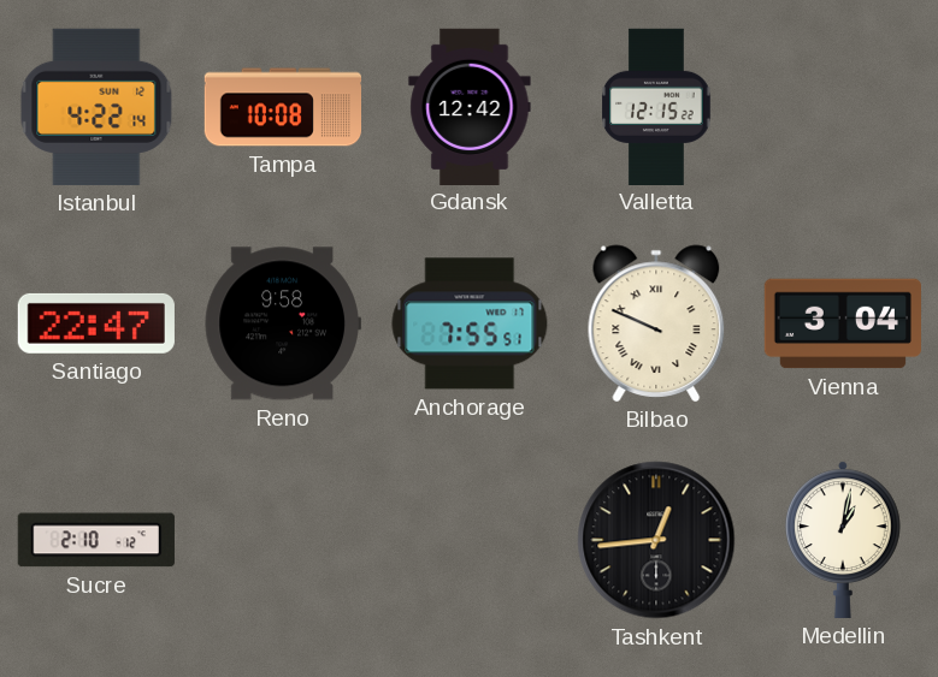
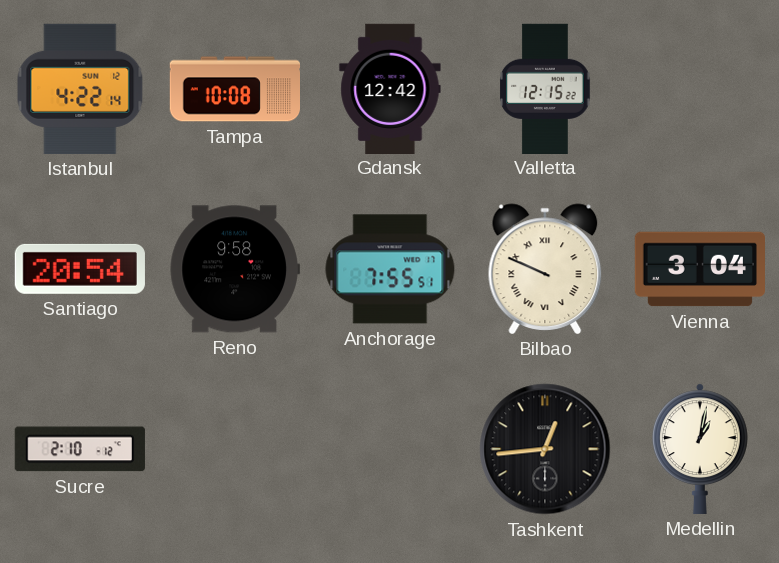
Santiago: 22:47 -> 20:54
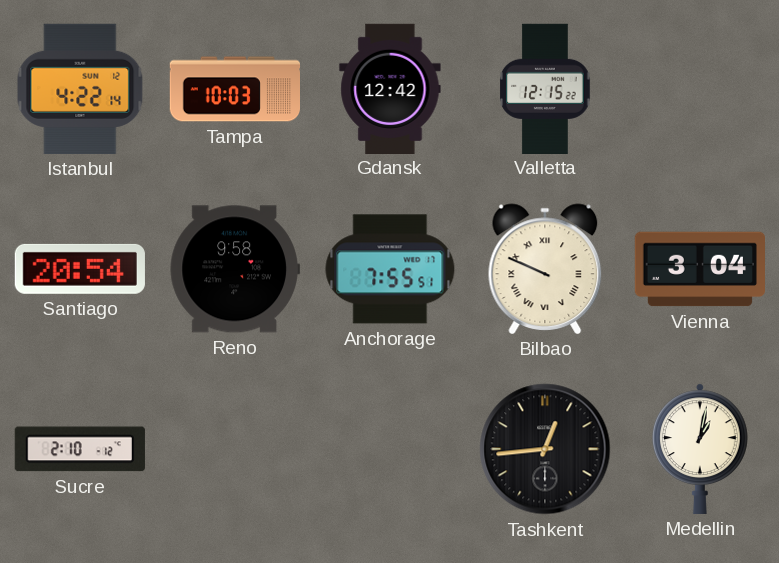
Tampa: 10:08 -> 10:03
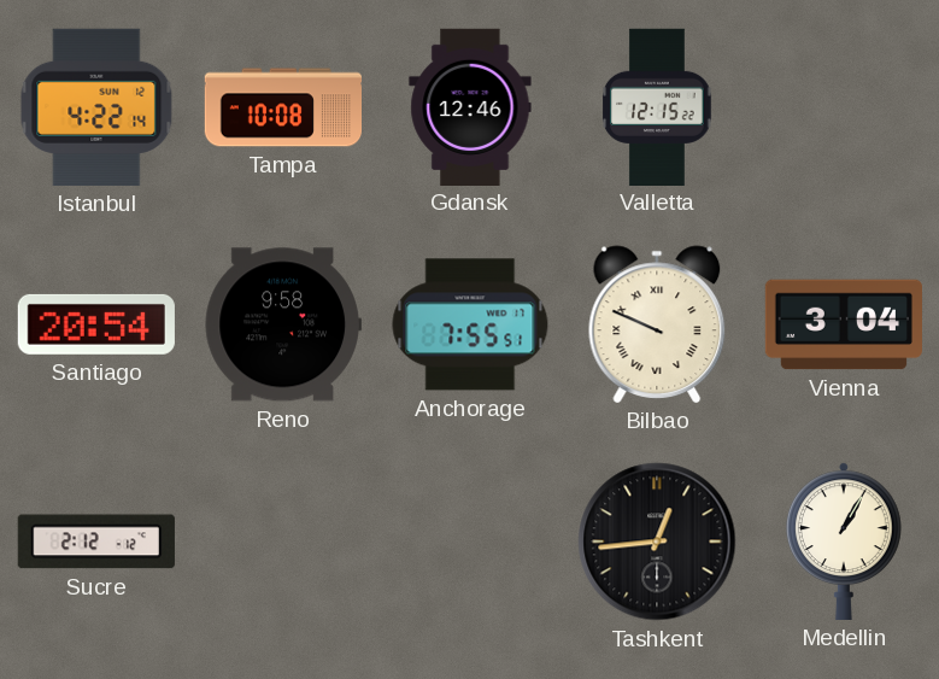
Tampa: 10:03 -> 10:08
Gdansk: 12:42 -> 12:46
Sucre: 2:10 -> 2:12
Medellin: 1:02 -> 1:05
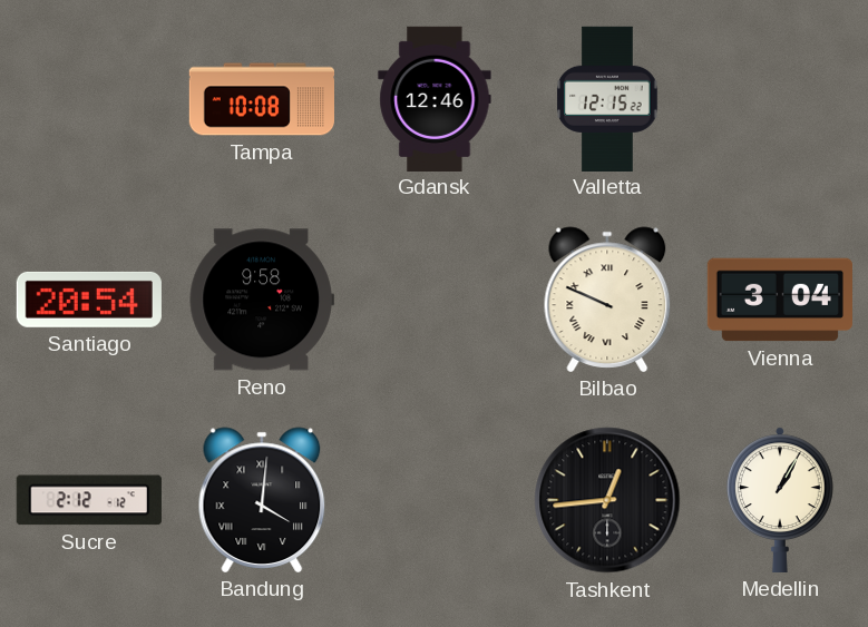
Istanbul: 4:22 -> none
Anchorage: 7:55 -> none
Bandung: none -> 4:01
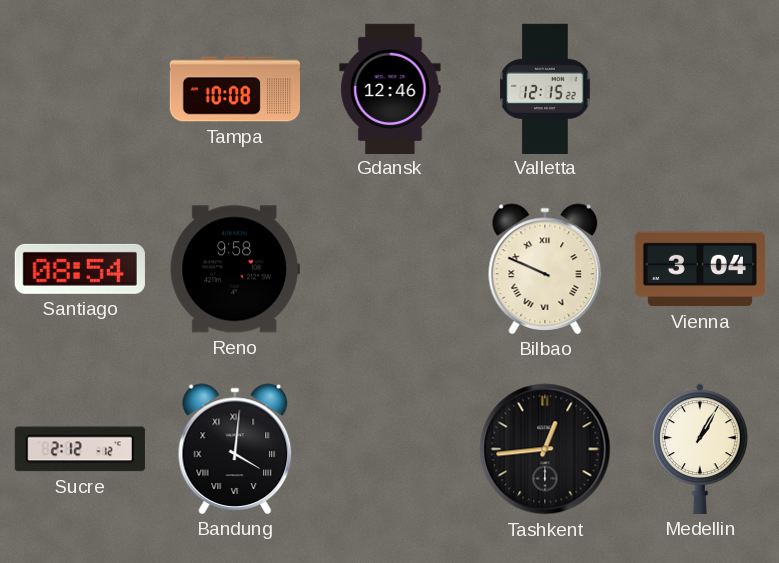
Santiago: 20:54 -> 08:54
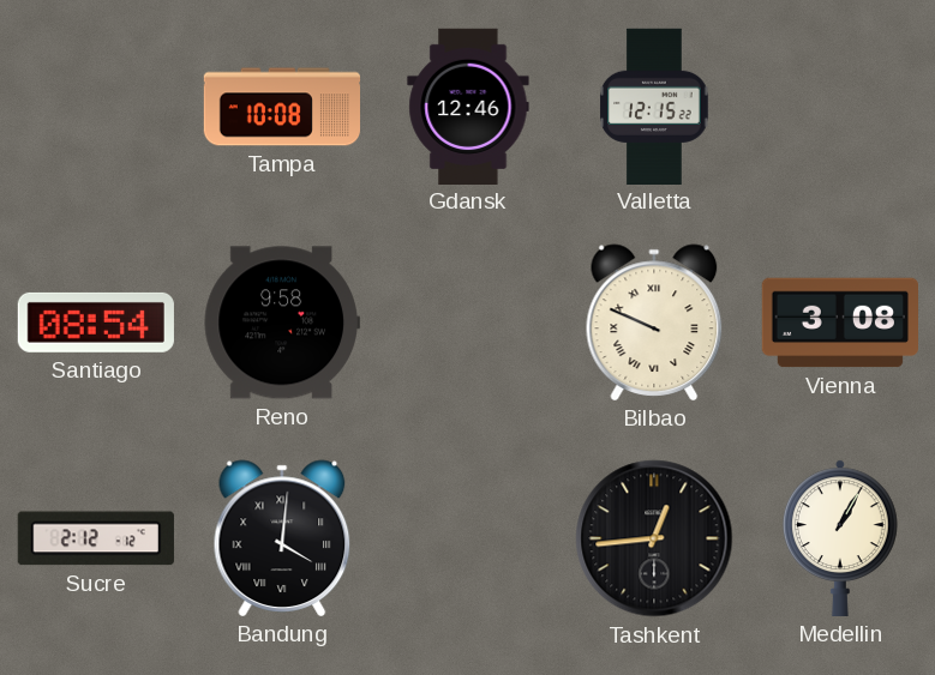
Vienna: 3:04 -> 3:08
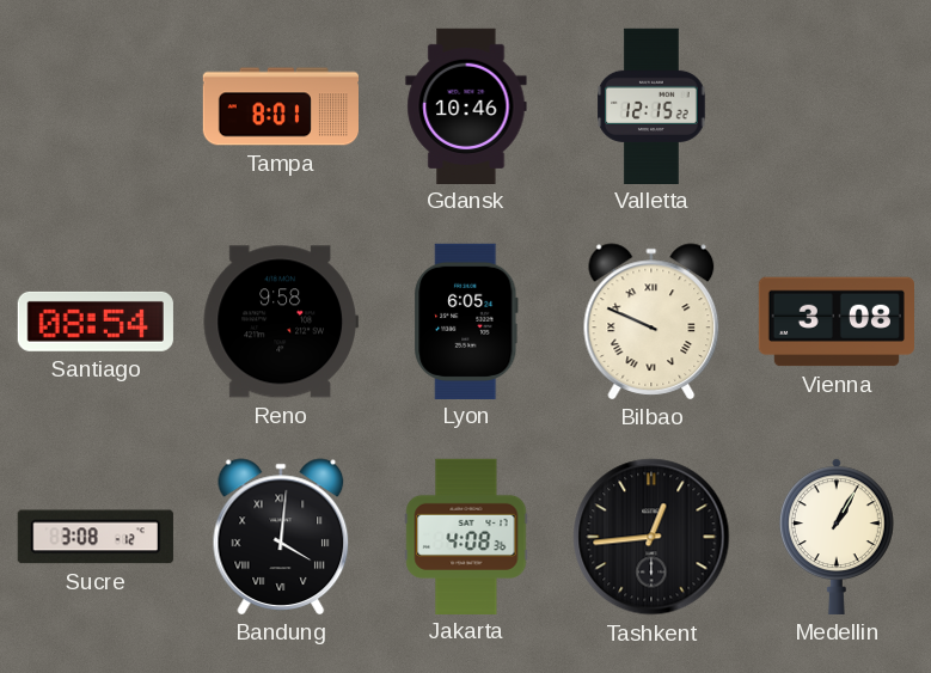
Tampa: 10:08 -> 8:01
Gdansk: 12:46 -> 10:46
Lyon: none -> 6:05
Sucre: 2:12 -> 3:08
Jakarta: none -> 4:08
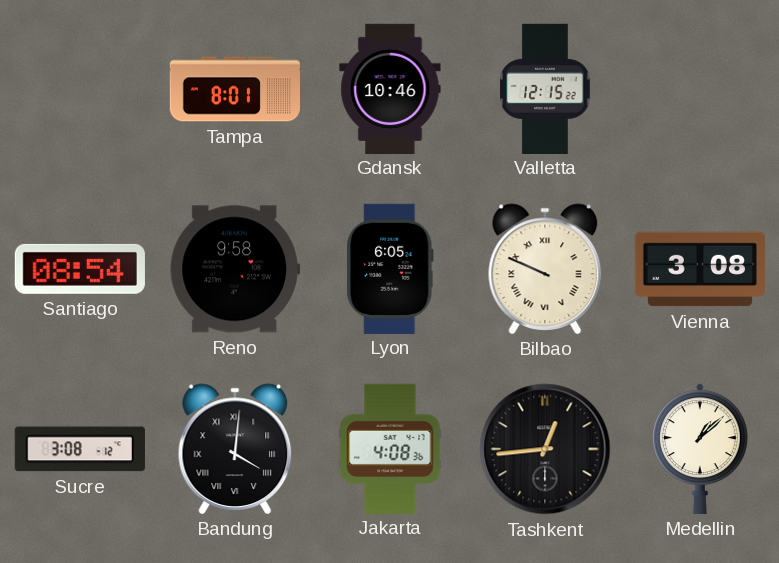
Medellin: 1:05 -> 1:08
